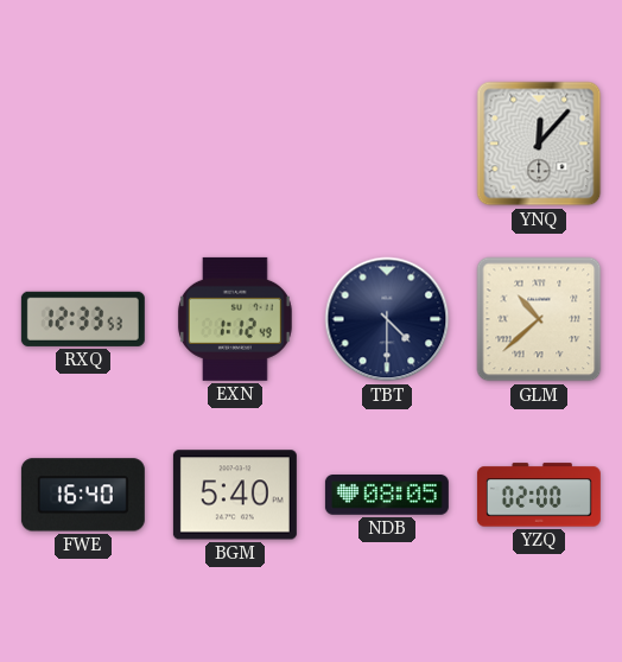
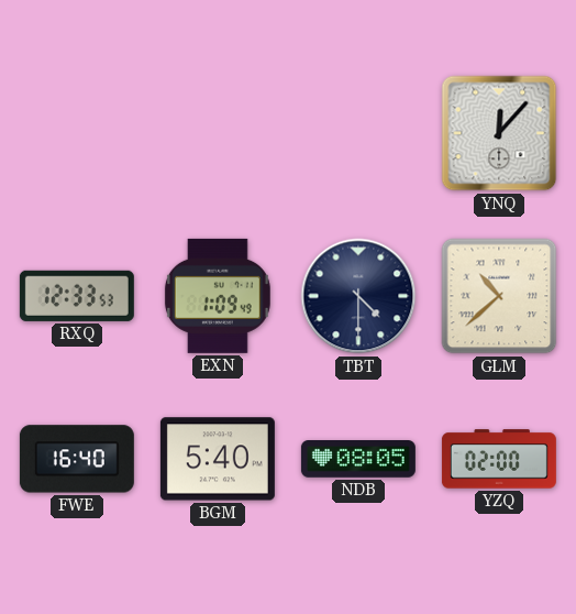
EXN: 1:12 -> 1:09
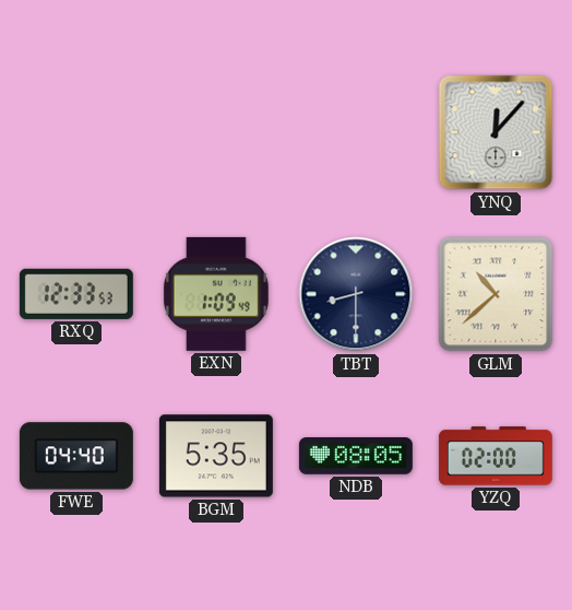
TBT: 4:30 -> 8:30
FWE: 16:40 -> 04:40
BGM: 5:40 -> 5:35
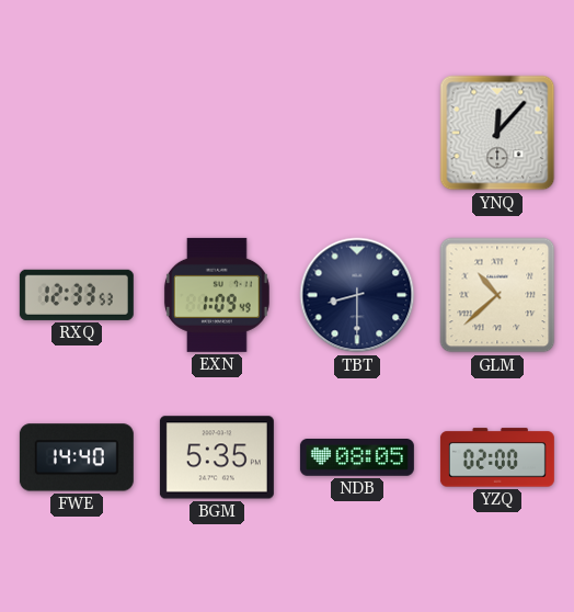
FWE: 04:40 -> 14:40
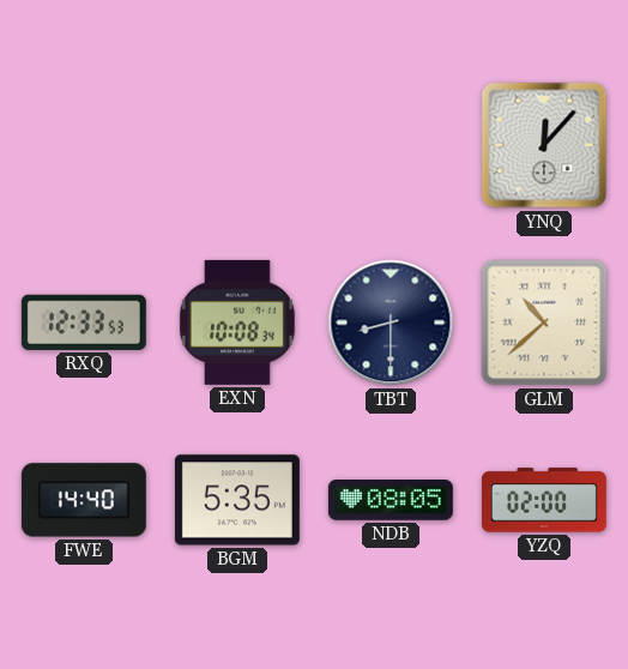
EXN: 1:09 -> 10:08
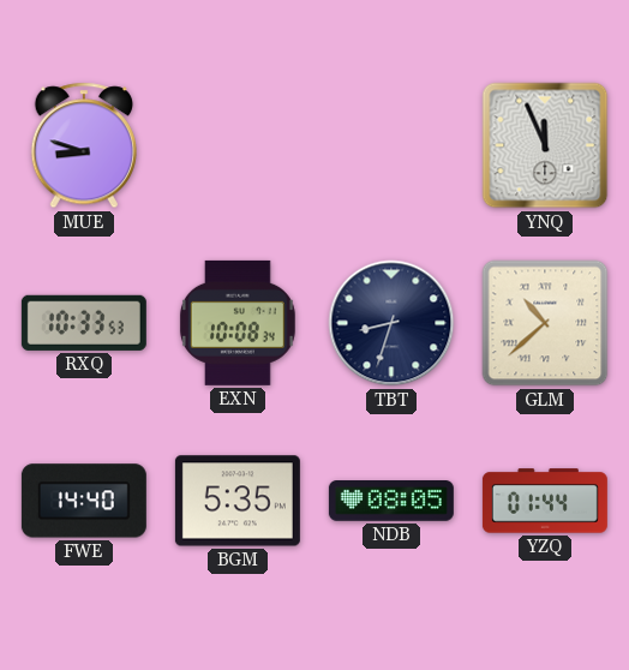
MUE: none -> 8:48
YNQ: 12:07 -> 11:56
RXQ: 12:33 -> 10:33
TBT: 8:30 -> 8:33
YZQ: 02:00 -> 01:44
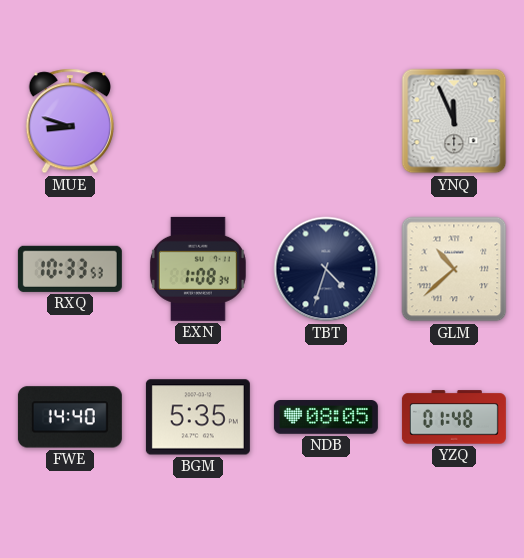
EXN: 10:08 -> 1:08
TBT: 8:33 -> 4:33
YZQ: 01:44 -> 01:48
